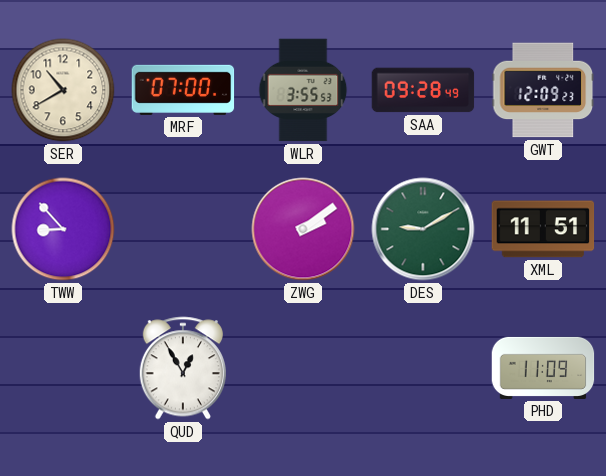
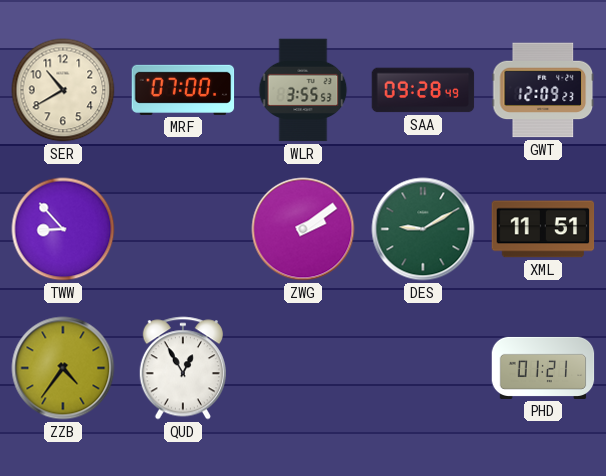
ZZB: none -> 4:36
PHD: 11:09 -> 01:21
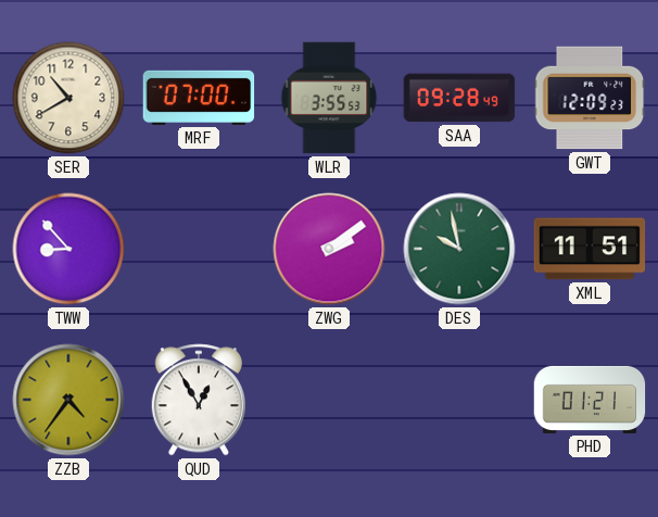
DES: 9:10 -> 9:58
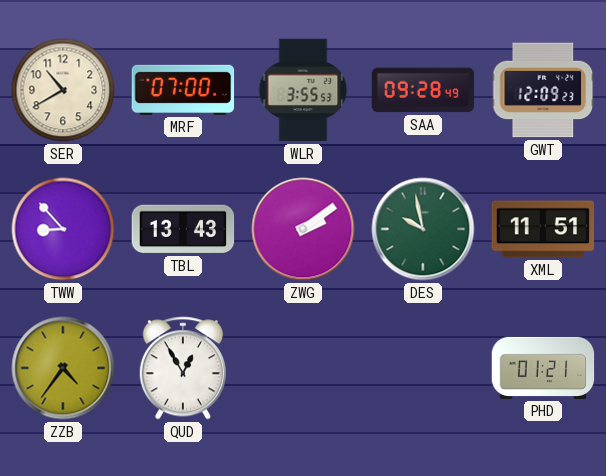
TBL: none -> 13:43
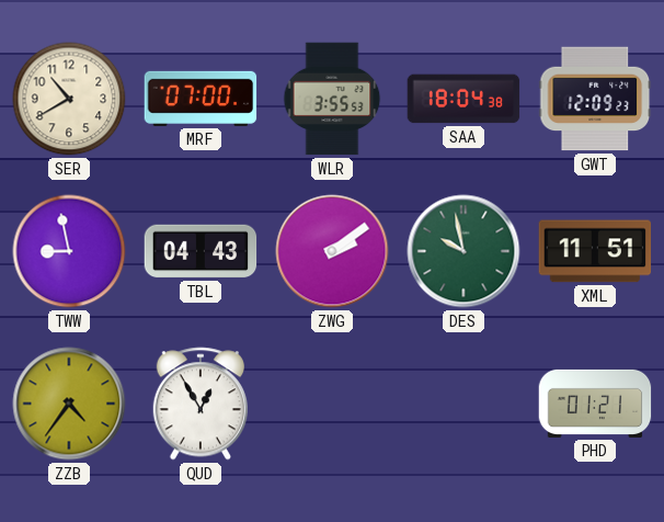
SAA: 09:28 -> 18:04
TWW: 8:53 -> 8:58
TBL: 13:43 -> 04:43
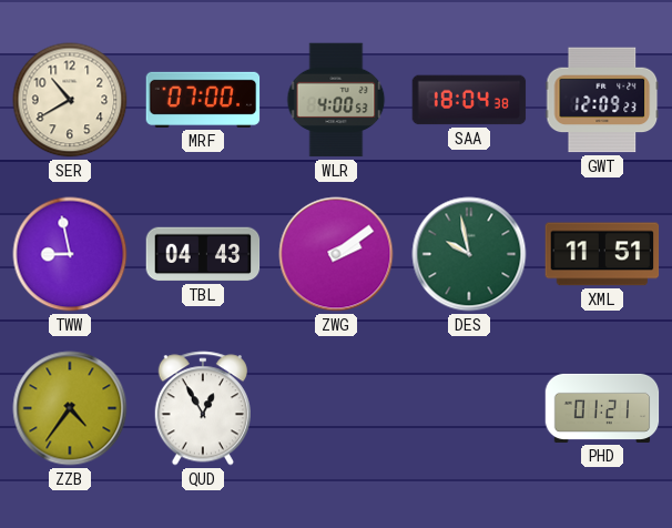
WLR: 3:55 -> 4:00
